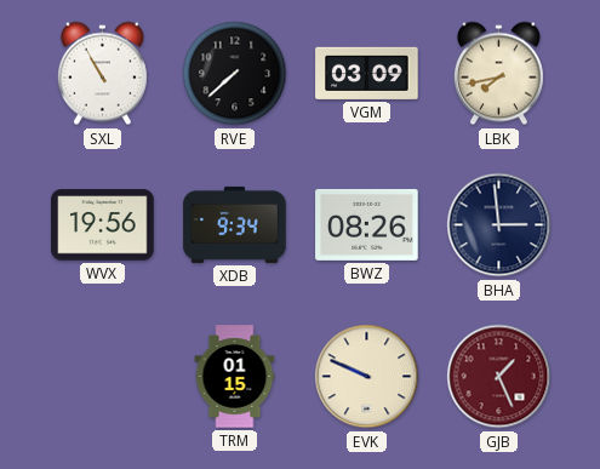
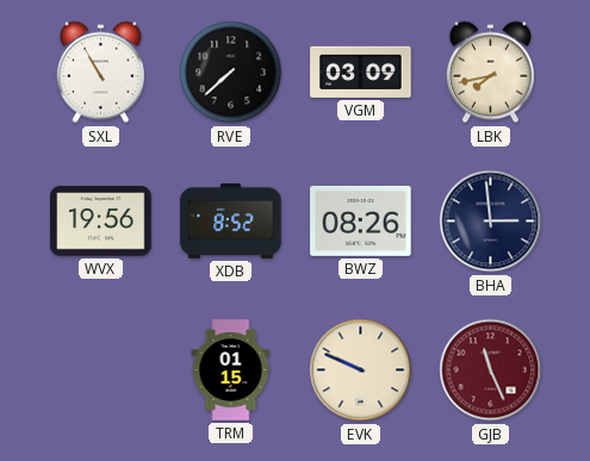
XDB: 9:34 -> 8:52
GJB: 1:26 -> 11:26
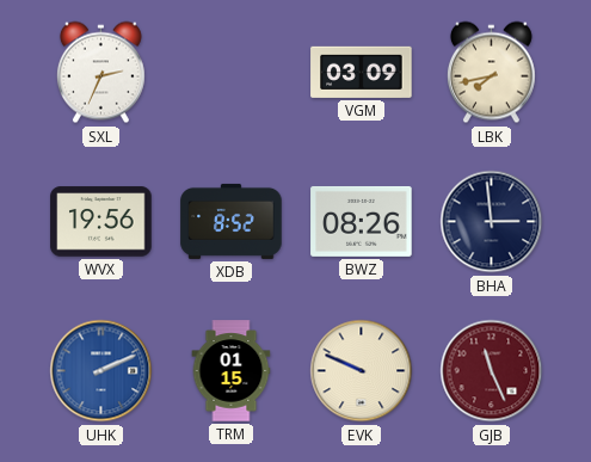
SXL: 10:55 -> 2:34
RVE: 7:38 -> none
UHK: none -> 2:11
